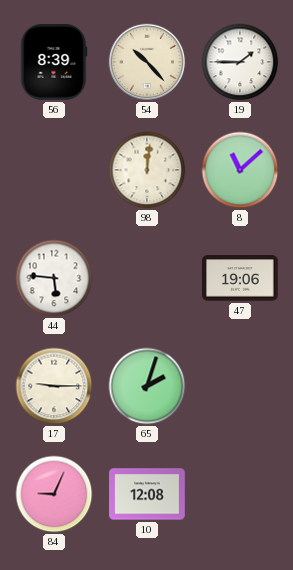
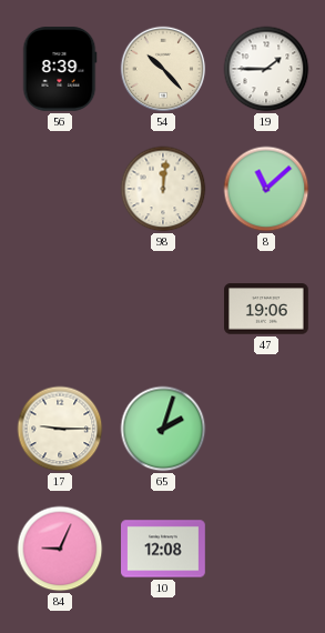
44: 5:46 -> none
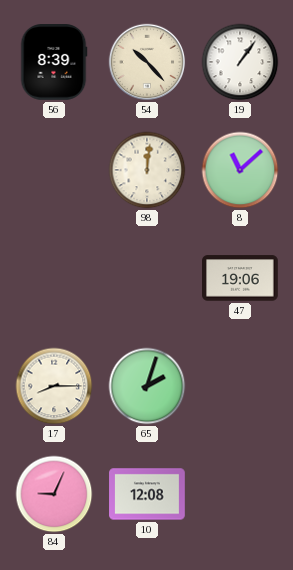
19: 1:45 -> 1:06
17: 9:15 -> 8:15
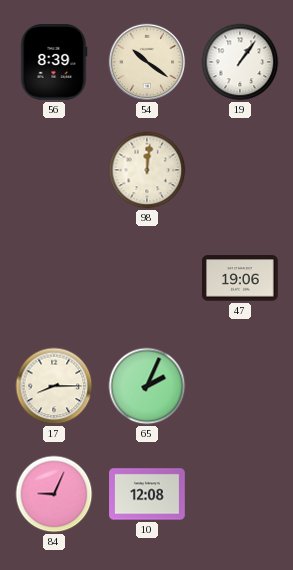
54: 10:23 -> 10:21
8: 11:08 -> none
65: 2:03 -> 2:04
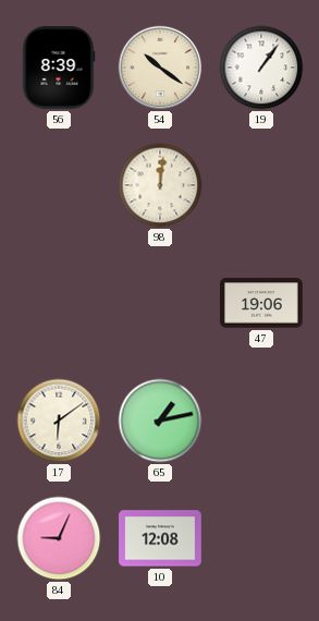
17: 8:15 -> 6:09
65: 2:04 -> 1:13
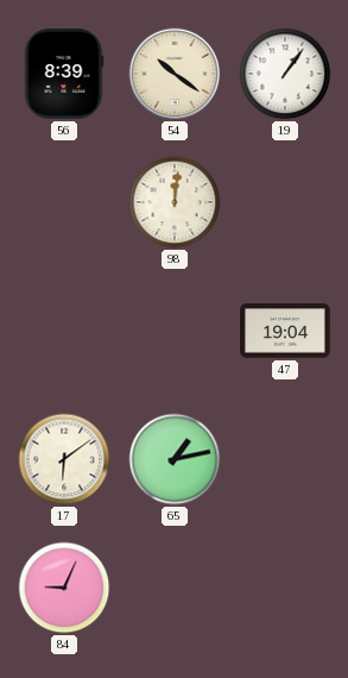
47: 19:06 -> 19:04
10: 12:08 -> none
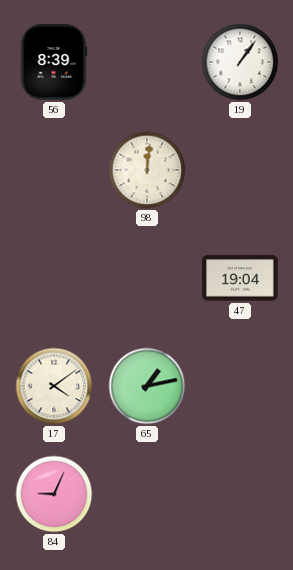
54: 10:21 -> none
17: 6:09 -> 4:09
